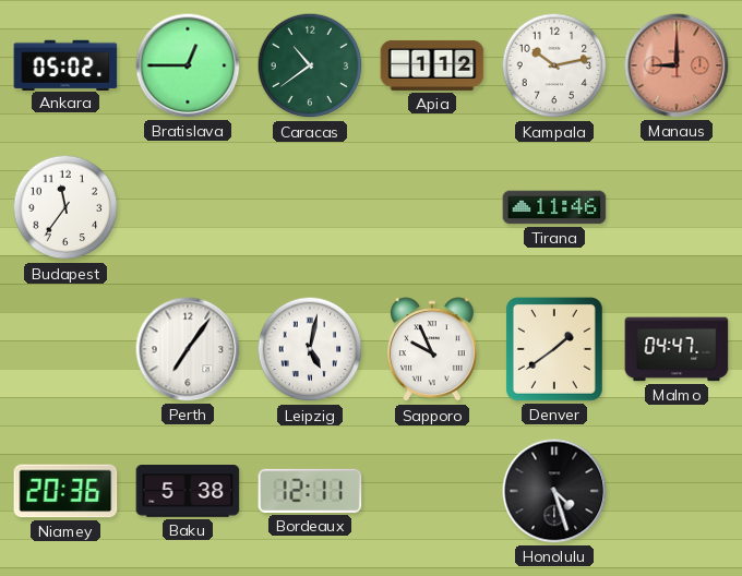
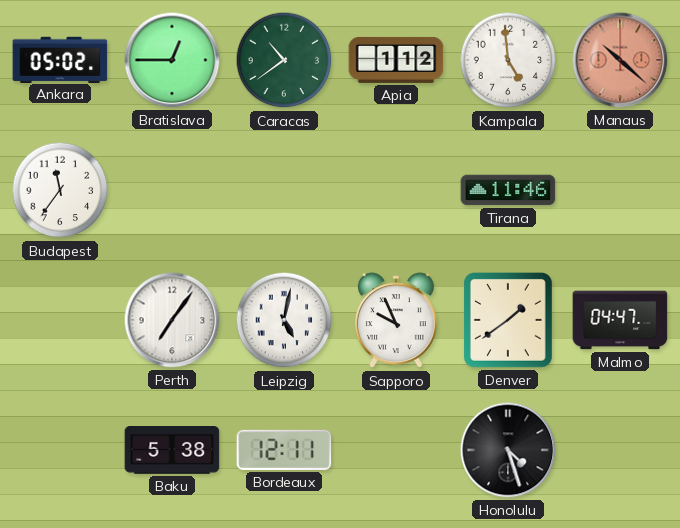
Kampala: 10:13 -> 4:59
Manaus: 9:00 -> 10:22
Niamey: 20:36 -> none
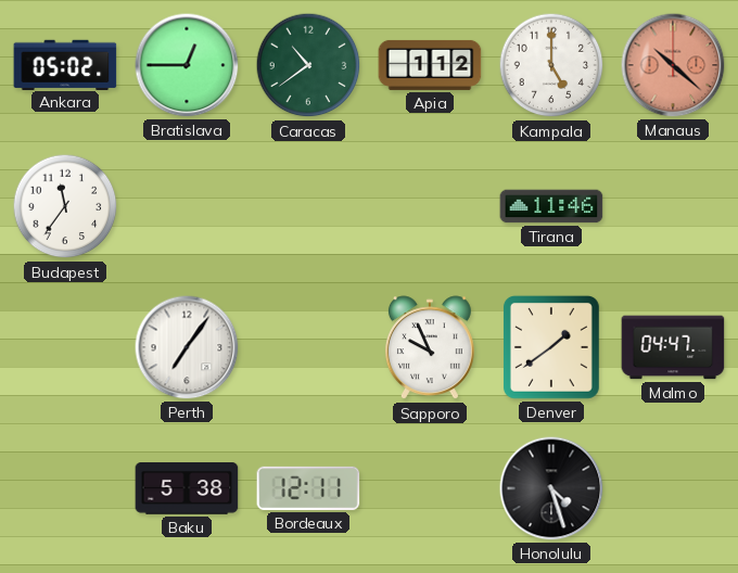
Kampala: 4:59 -> 5:00
Leipzig: 5:02 -> none
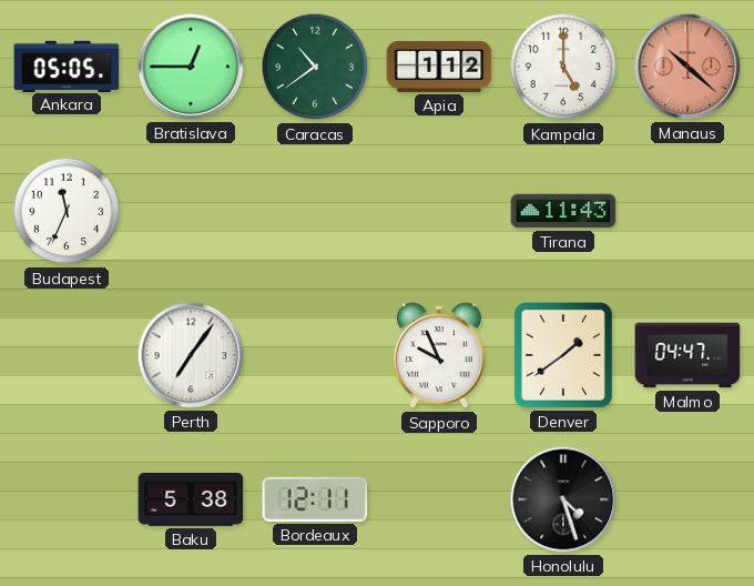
Ankara: 05:02 -> 05:05
Budapest: 11:36 -> 11:34
Tirana: 11:46 -> 11:43
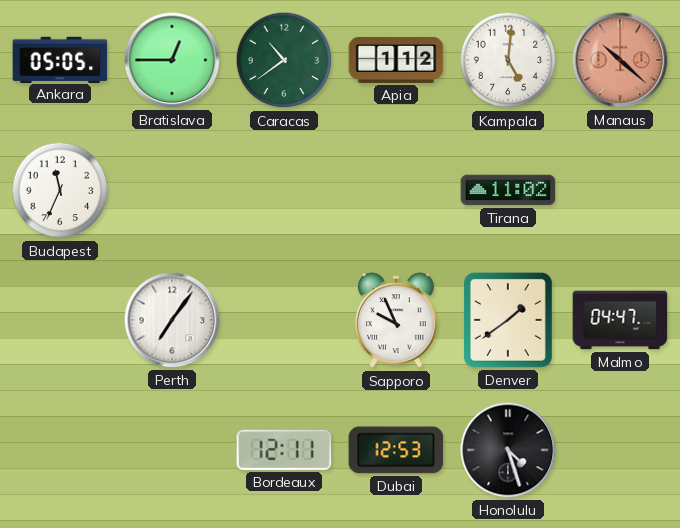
Kampala: 5:00 -> 5:01
Tirana: 11:43 -> 11:02
Baku: 5:38 -> none
Dubai: none -> 12:53
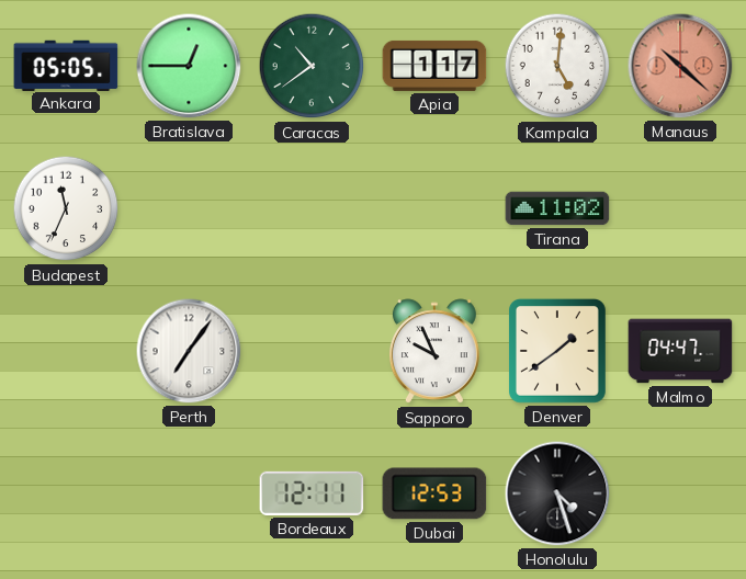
Apia: 1:12 -> 1:17
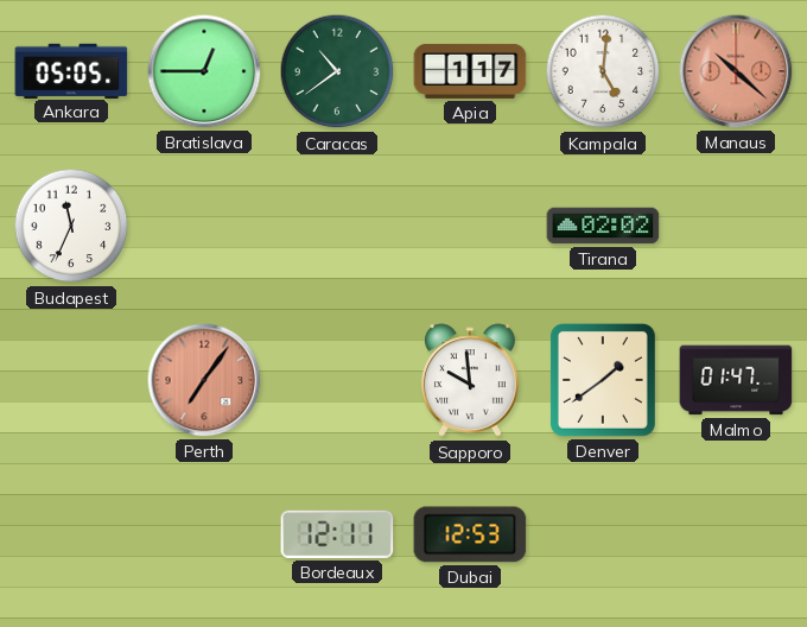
Tirana: 11:02 -> 02:02
Perth dial: white -> salmon
Sapporo: 9:56 -> 9:59
Malmo: 04:47 -> 01:47
Honolulu: 4:27 -> none
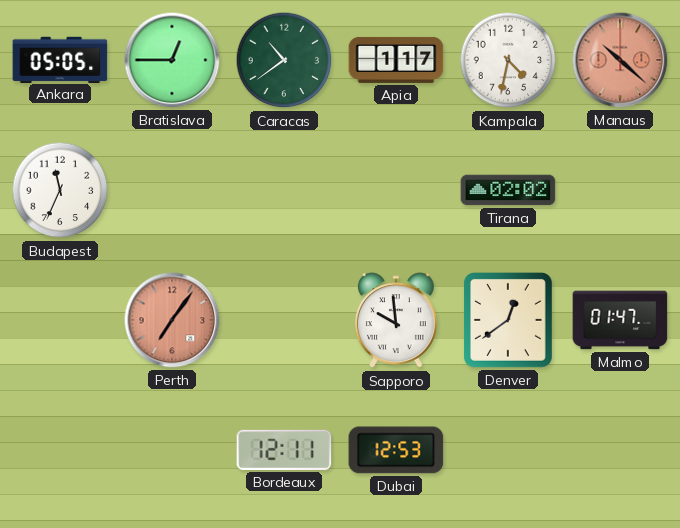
Kampala: 5:01 -> 4:32
Denver: 1:39 -> 12:39
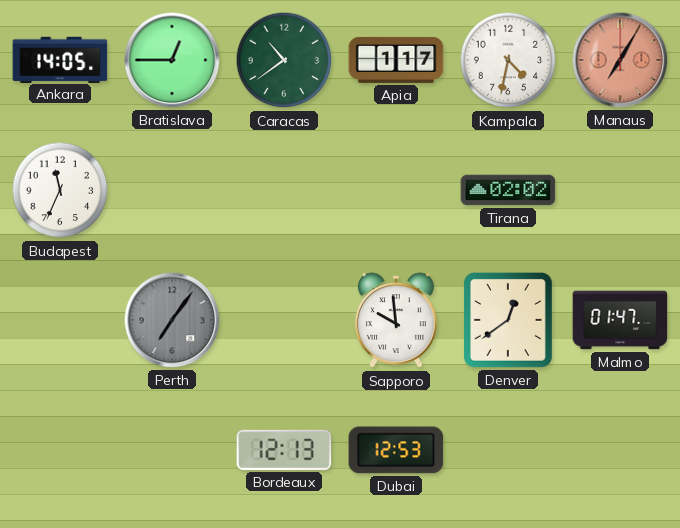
Ankara: 05:05 -> 14:05
Manaus: 10:22 -> 7:05
Perth dial: salmon -> grey
Bordeaux: 12:11 -> 12:13
